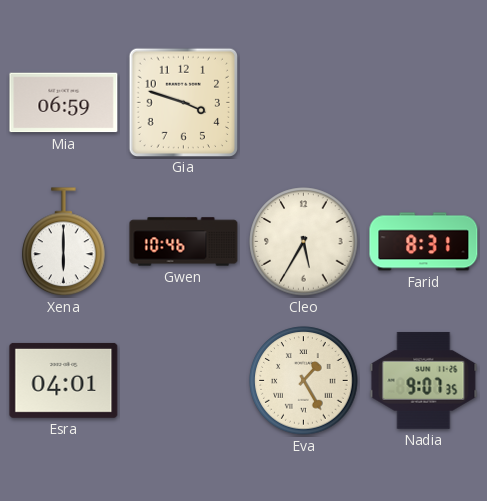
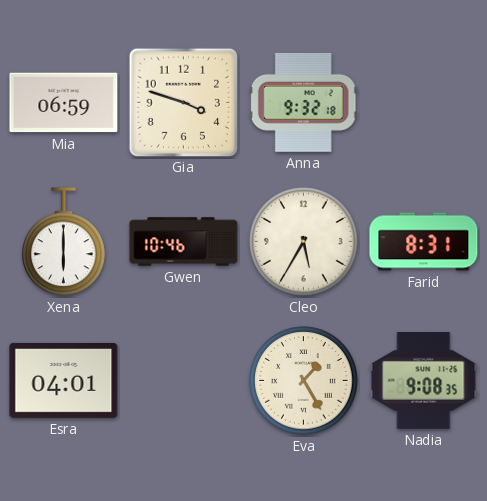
Anna: none -> 9:32
Nadia: 9:07 -> 9:08
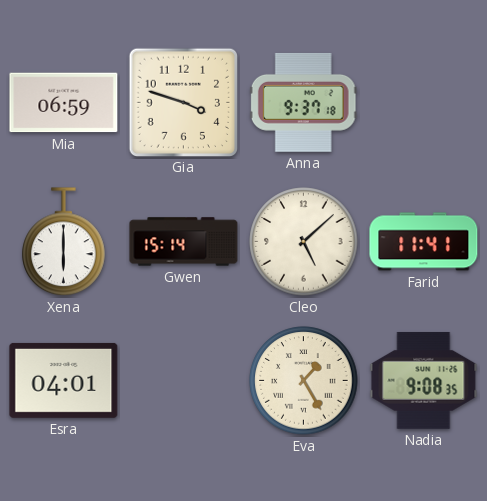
Anna: 9:32 -> 9:37
Gwen: 10:46 -> 15:14
Cleo: 5:35 -> 5:08
Farid: 8:31 -> 11:41
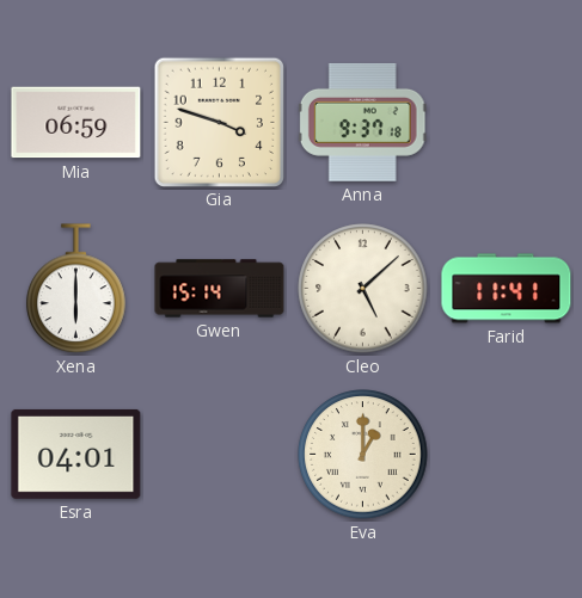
Eva: 1:25 -> 1:00
Nadia: 9:08 -> none
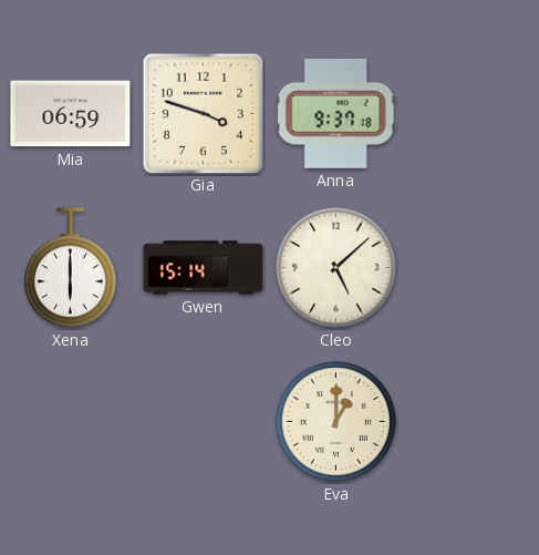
Farid: 11:41 -> none
Esra: 04:01 -> none
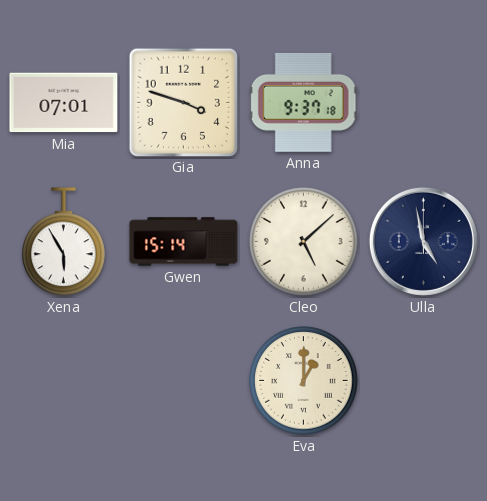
Mia: 06:59 -> 07:01
Xena: 6:00 -> 5:55
Ulla: none -> 4:58
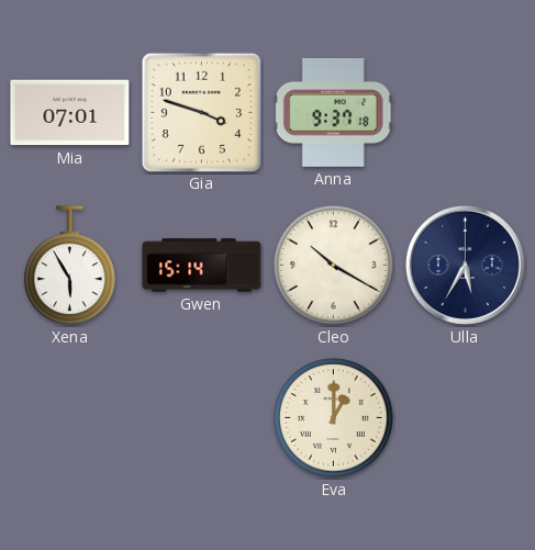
Cleo: 5:08 -> 10:20
Ulla: 4:58 -> 5:35
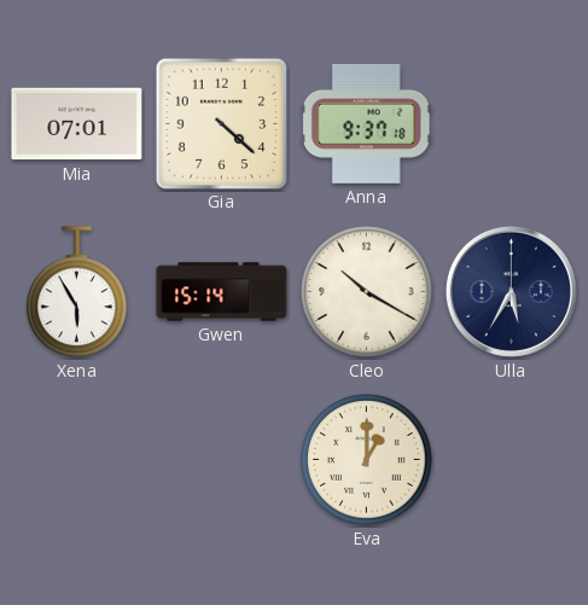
Gia: 3:48 -> 4:22
